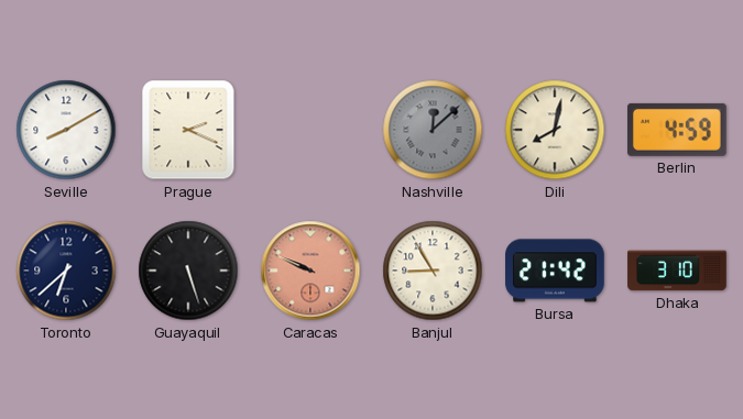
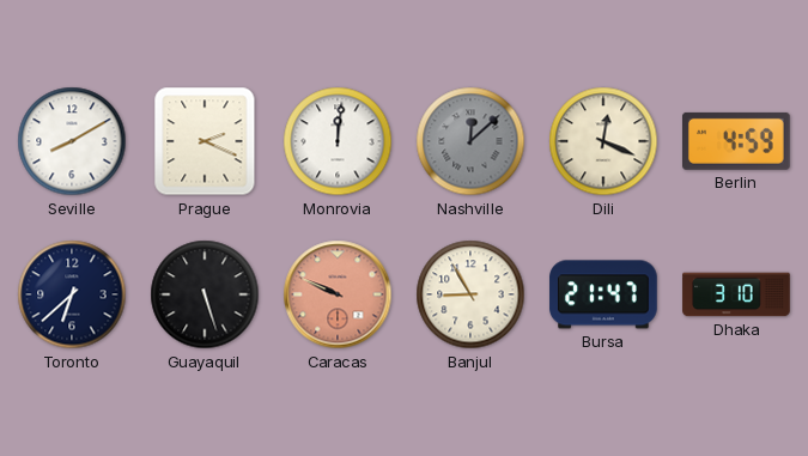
Monrovia: none -> 12:01
Dili: 8:02 -> 12:19
Bursa: 21:42 -> 21:47
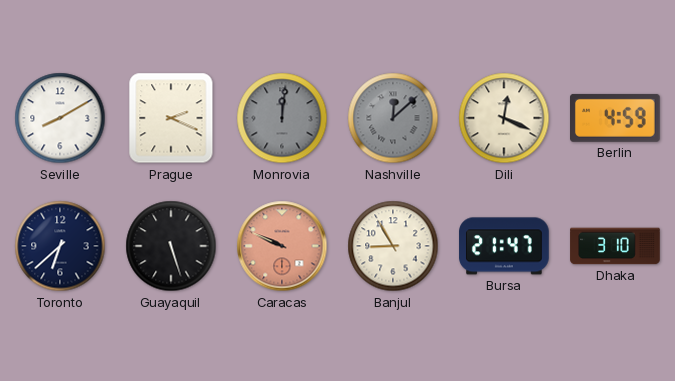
Monrovia dial: white -> grey
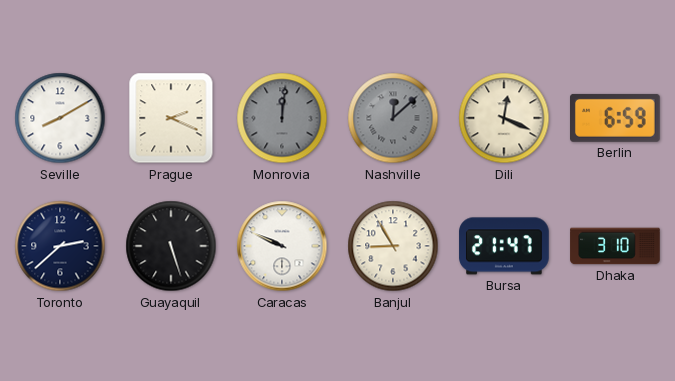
Berlin: 4:59 -> 6:59
Toronto: 6:38 -> 2:38
Caracas dial: salmon -> white
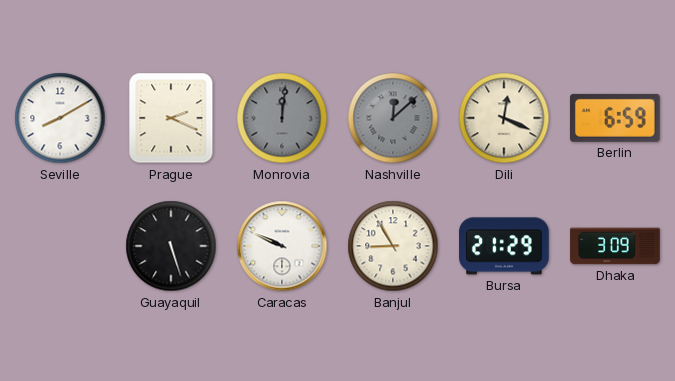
Toronto: 2:38 -> none
Bursa: 21:47 -> 21:29
Dhaka: 3:10 -> 3:09
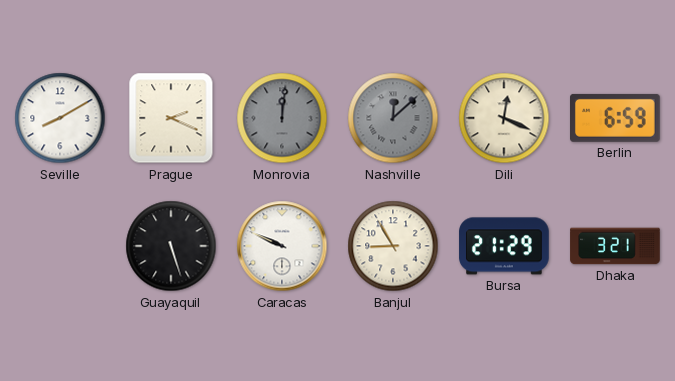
Dhaka: 3:09 -> 3:21
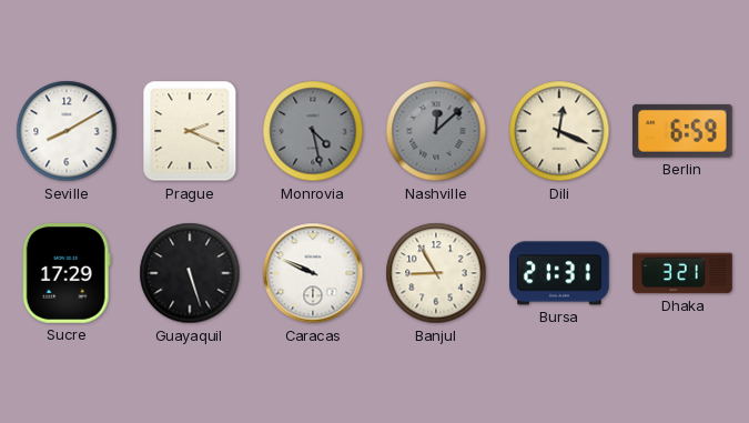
Monrovia: 12:01 -> 4:28
Sucre: none -> 17:29
Bursa: 21:29 -> 21:31
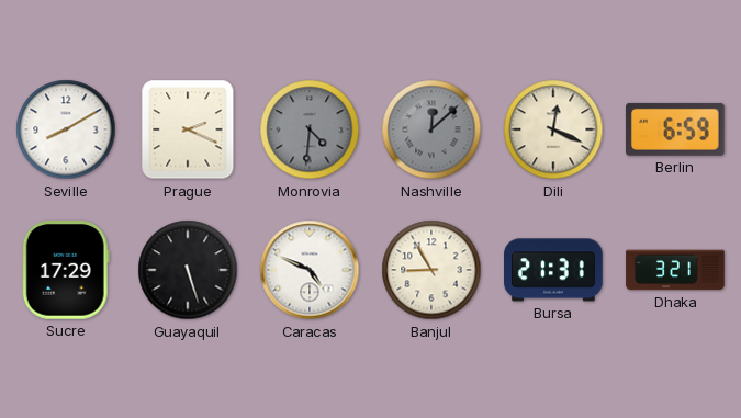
Monrovia: 4:28 -> 4:31
Caracas: 9:49 -> 4:49
